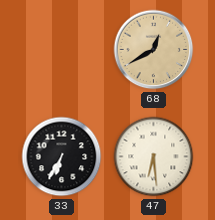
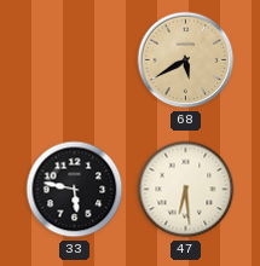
68: 12:40 -> 5:40
33: 6:35 -> 5:47
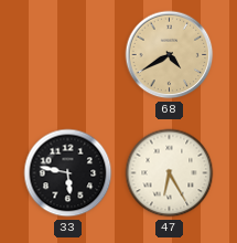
68: 5:40 -> 4:40
47: 6:29 -> 6:25
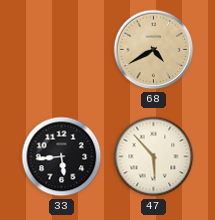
33: 5:47 -> 5:44
47: 6:25 -> 5:53
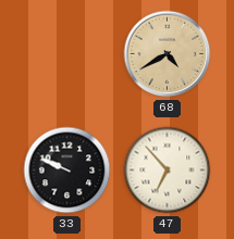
33: 5:44 -> 9:49
47: 5:53 -> 6:53
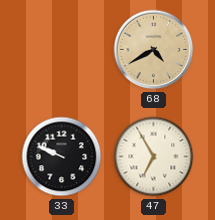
47: 6:53 -> 6:55
